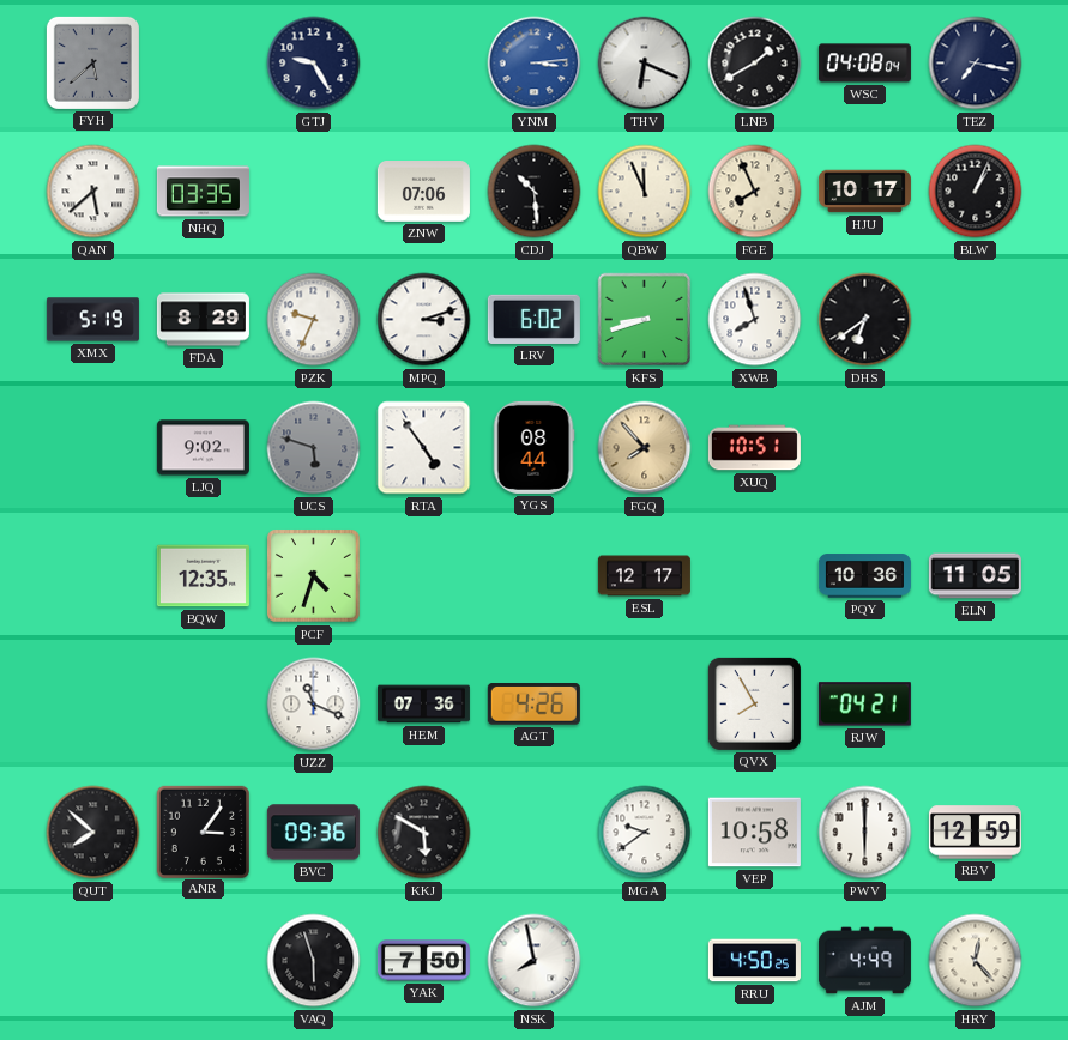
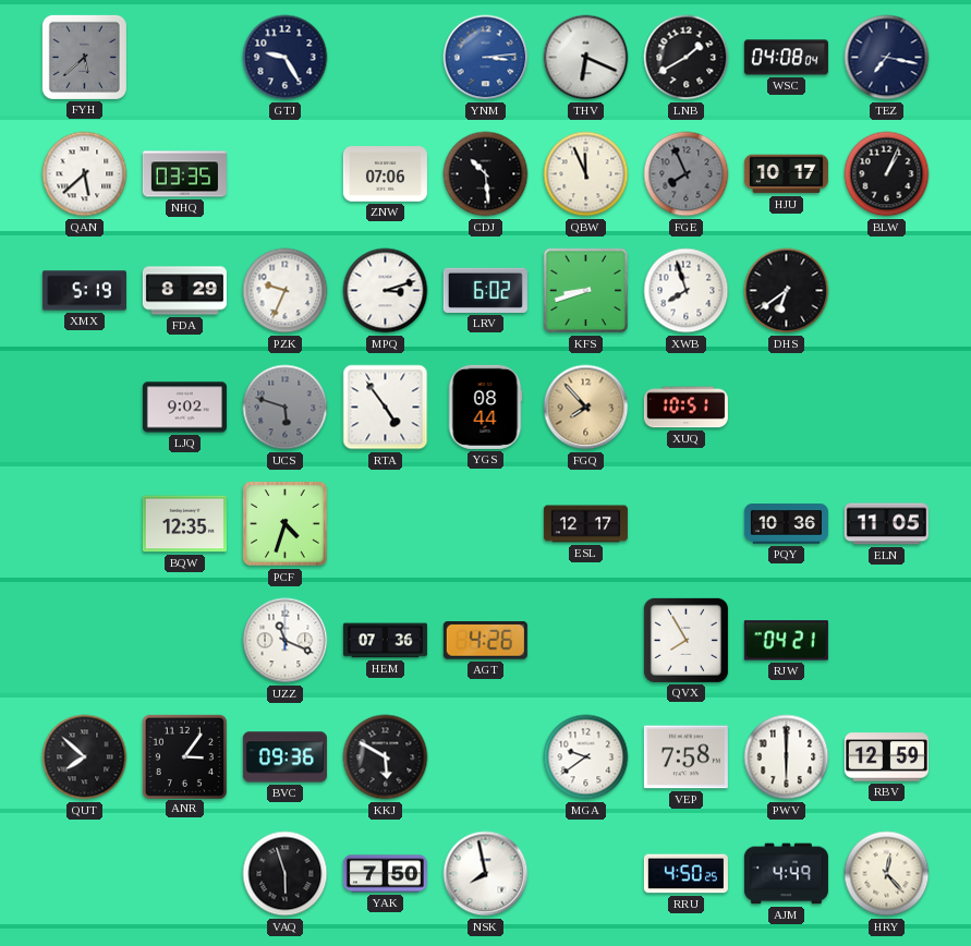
FGE dial: cream -> grey
VEP: 10:58 -> 7:58
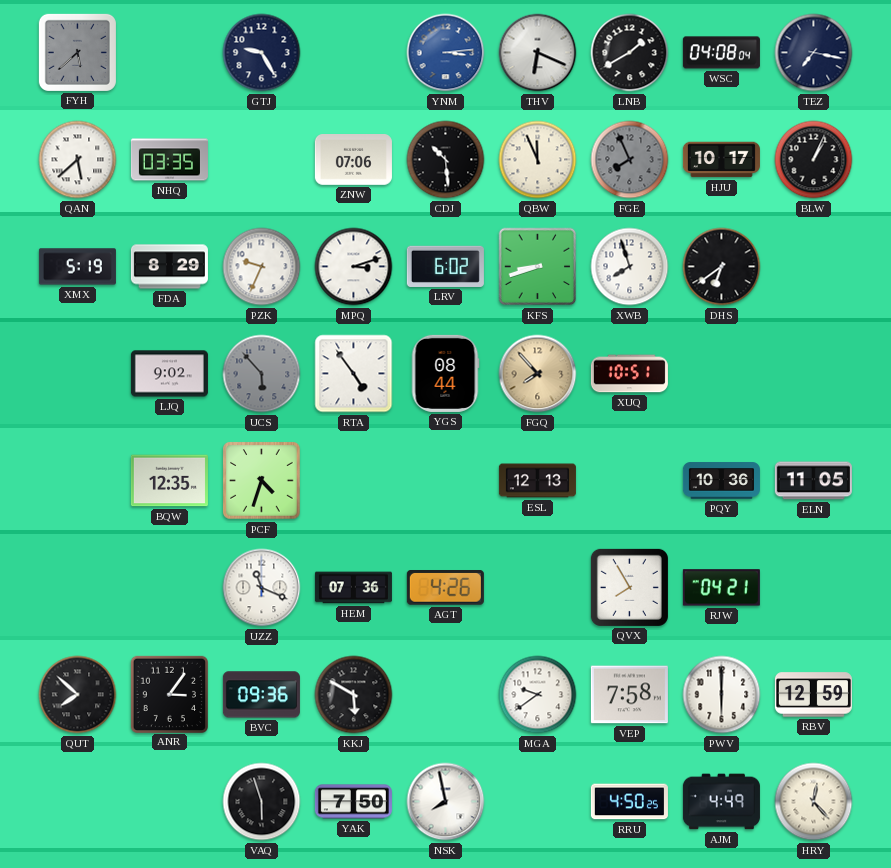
UCS: 5:48 -> 5:53
ESL: 12:17 -> 12:13
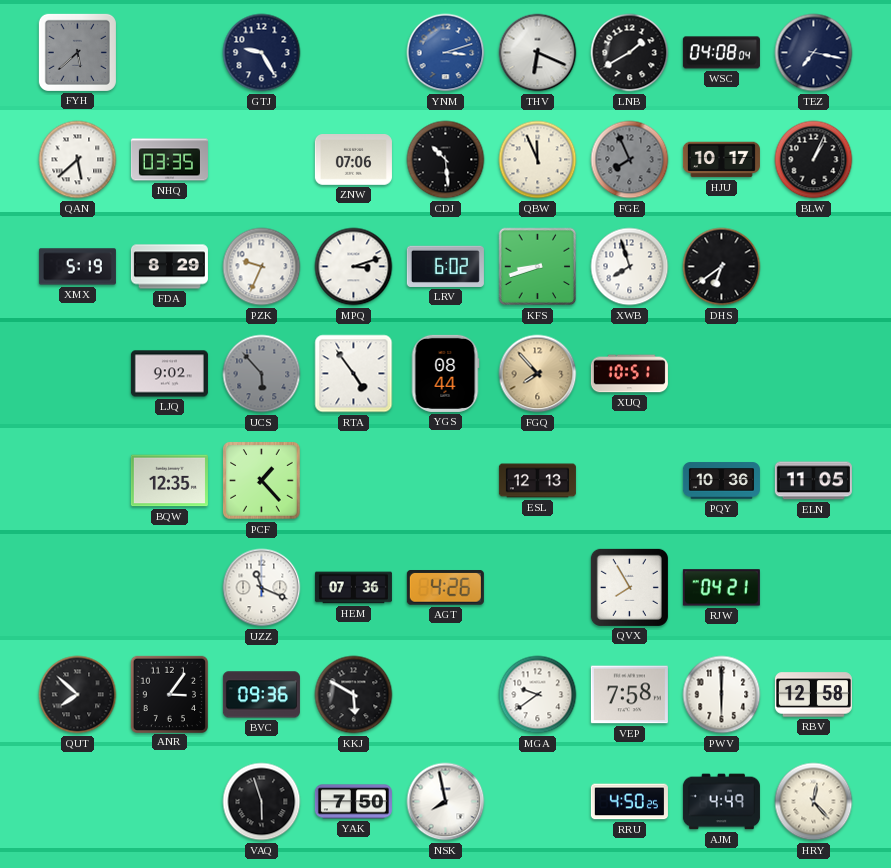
YNM: 3:14 -> 3:12
PCF: 4:33 -> 1:23
RBV: 12:59 -> 12:58
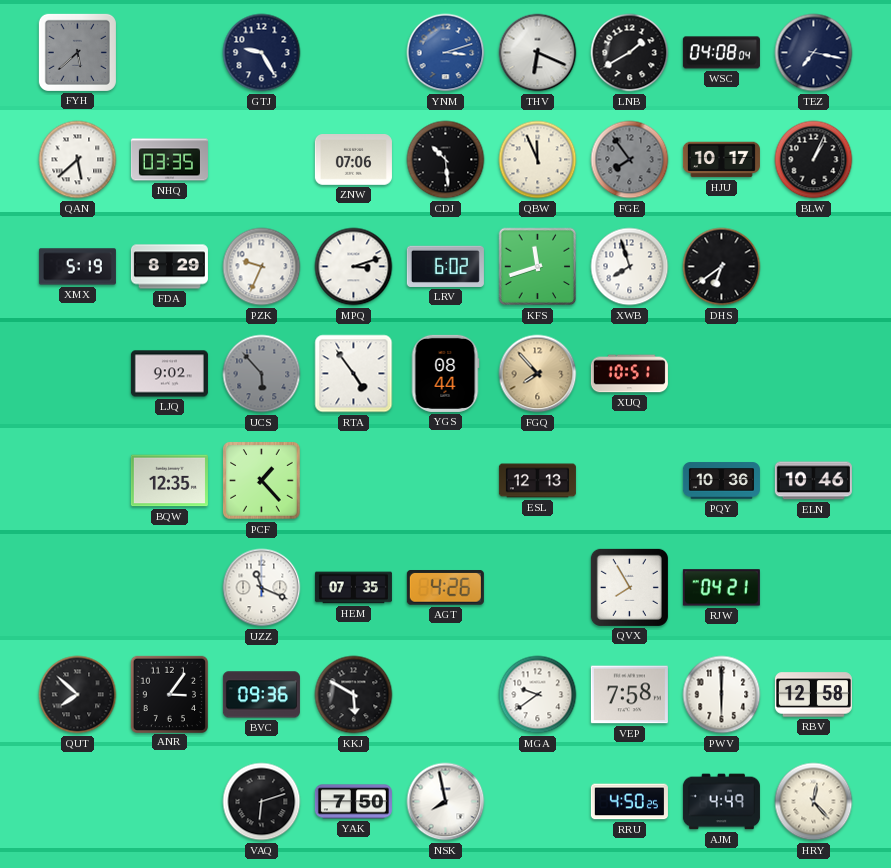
FGE: 7:56 -> 7:54
KFS: 8:42 -> 11:42
ELN: 11:05 -> 10:46
HEM: 07:36 -> 07:35
VAQ: 5:57 -> 6:12
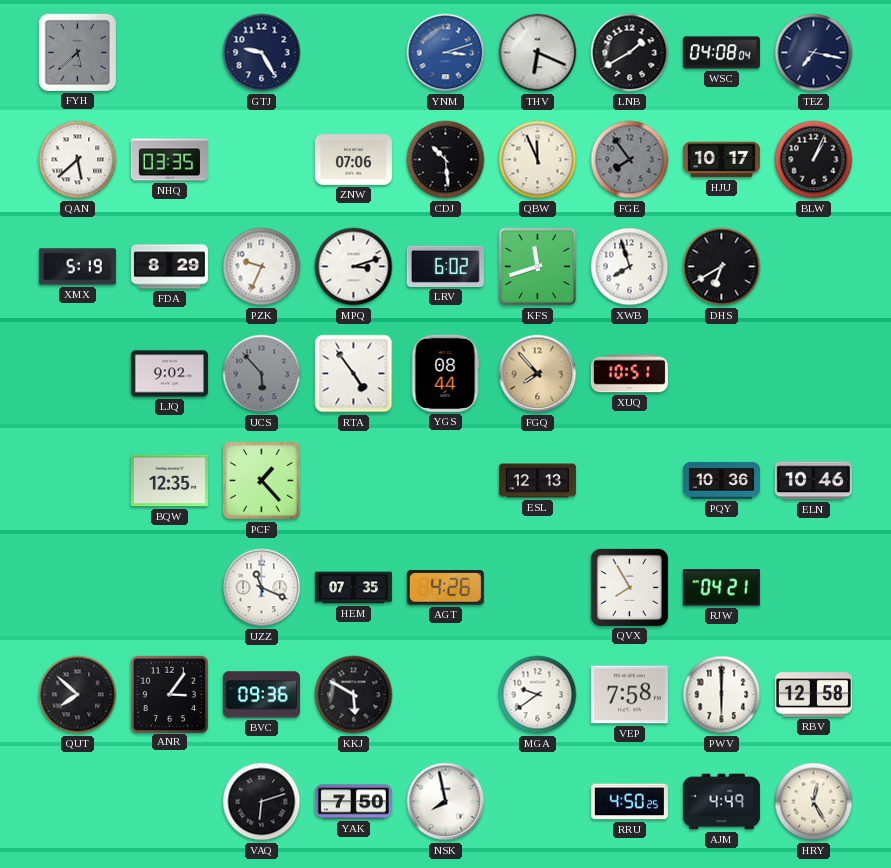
DHS: 6:39 -> 6:40
HRY: 12:23 -> 12:25
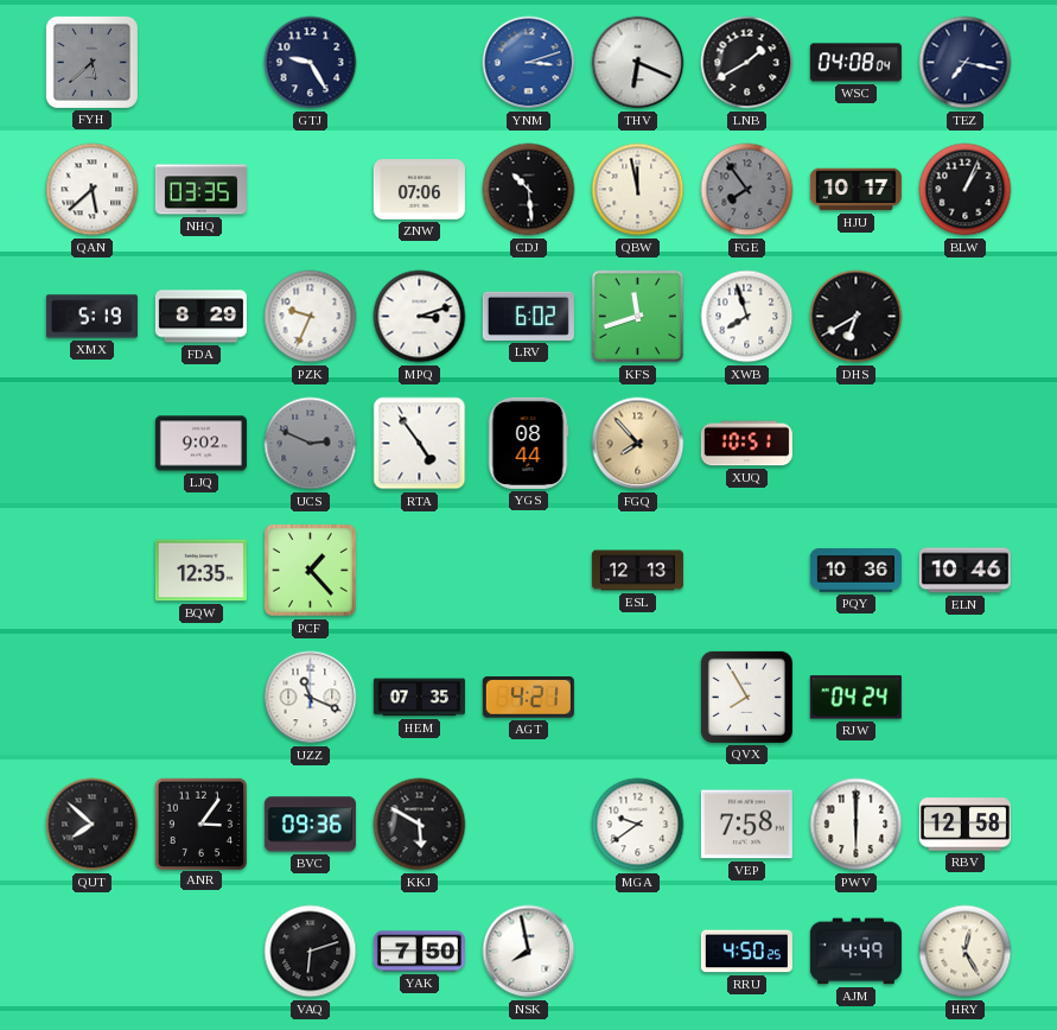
QBW: 11:56 -> 11:58
UCS: 5:53 -> 2:49
AGT: 4:26 -> 4:21
RJW: 04:21 -> 04:24
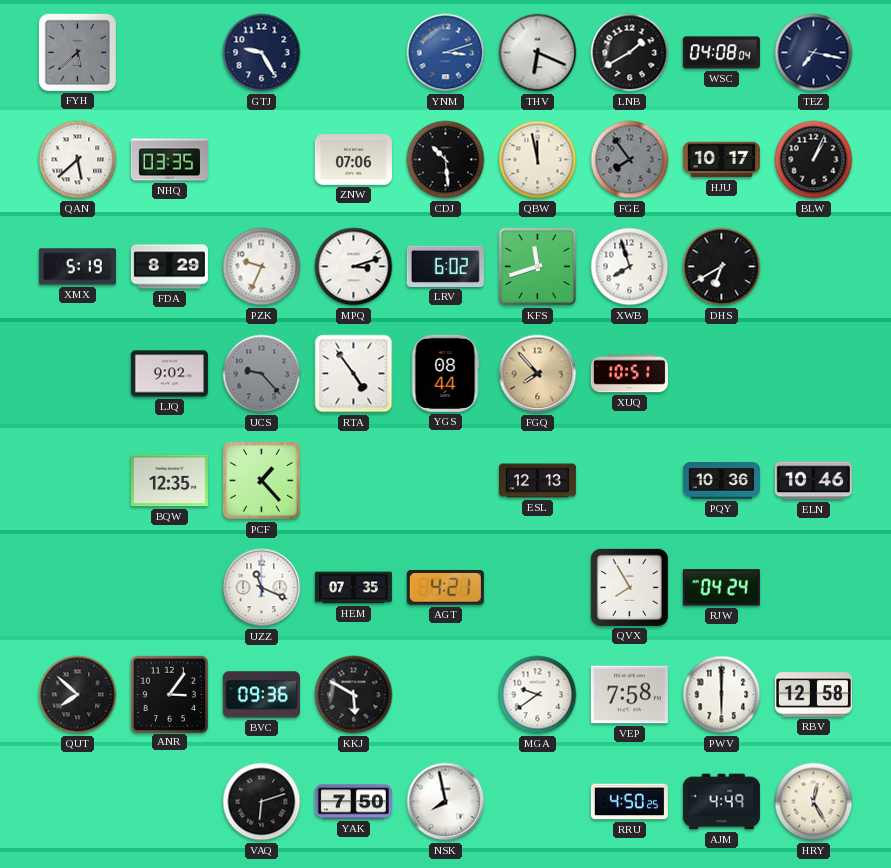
UCS: 2:49 -> 9:23
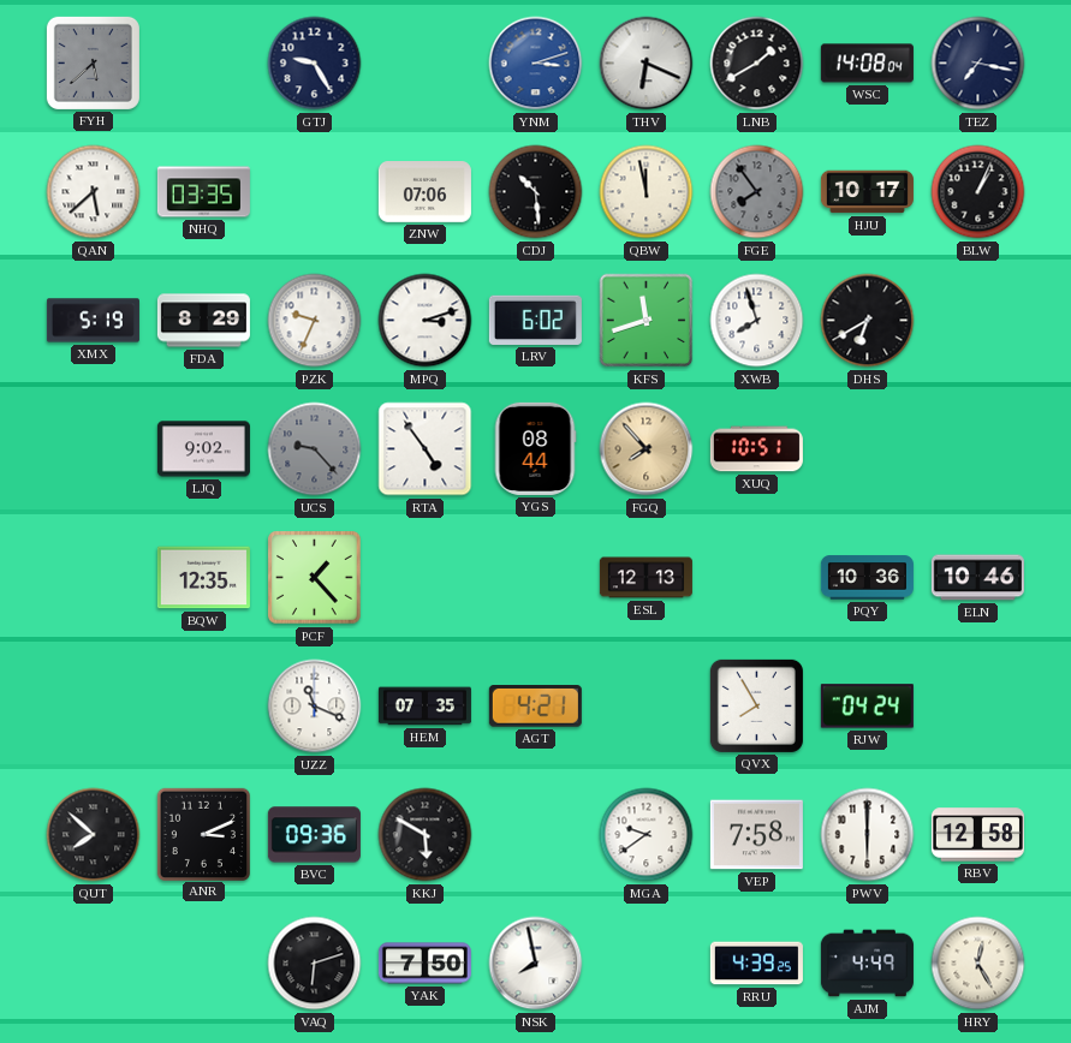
WSC: 04:08 -> 14:08
ANR: 3:06 -> 3:11
RRU: 4:50 -> 4:39
